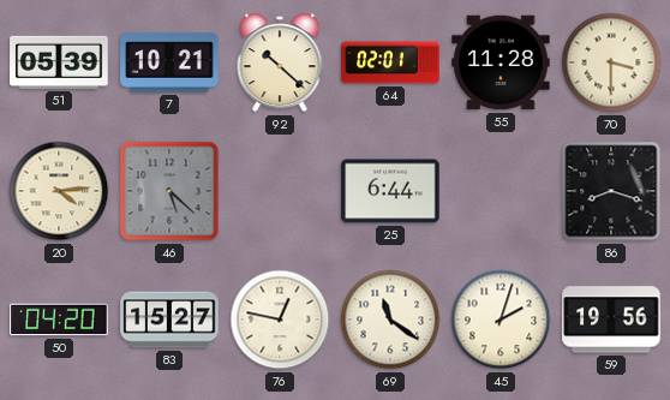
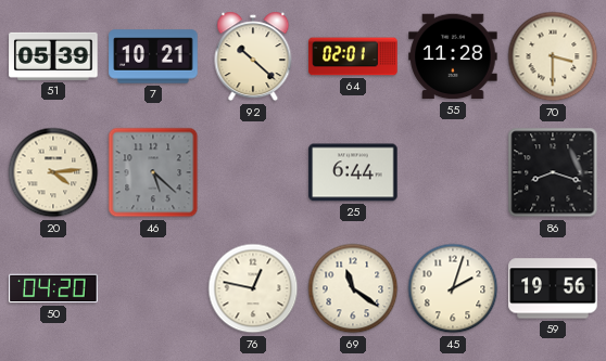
83: 15:27 -> none
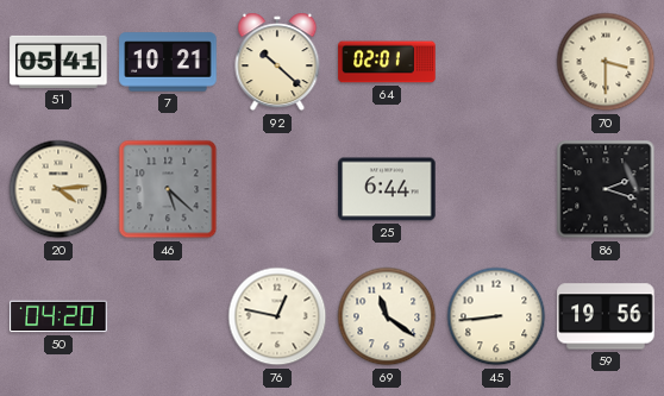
51: 05:39 -> 05:41
55: 11:28 -> none
86: 8:18 -> 2:18
45: 2:03 -> 8:44
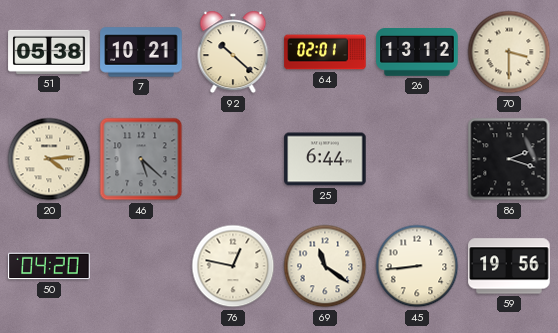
51: 05:41 -> 05:38
26: none -> 13:12
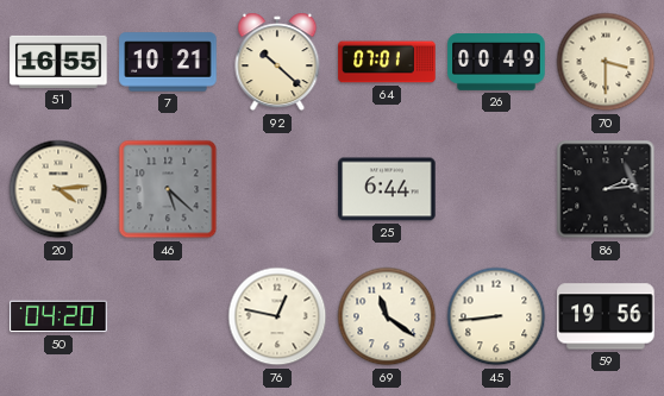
51: 05:38 -> 16:55
64: 02:01 -> 07:01
26: 13:12 -> 00:49
86: 2:18 -> 2:14
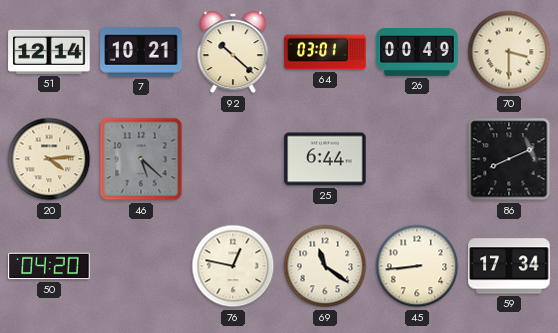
51: 16:55 -> 12:14
64: 07:01 -> 03:01
86: 2:14 -> 8:11
59: 19:56 -> 17:34
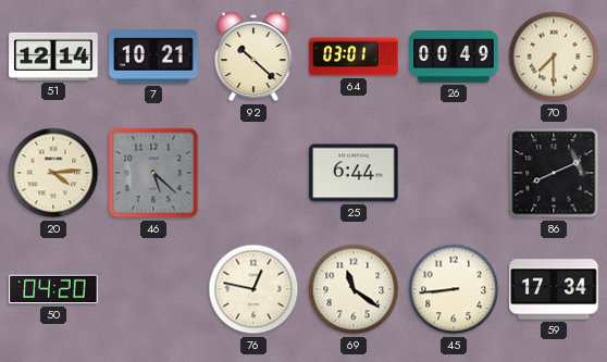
70: 3:30 -> 7:30
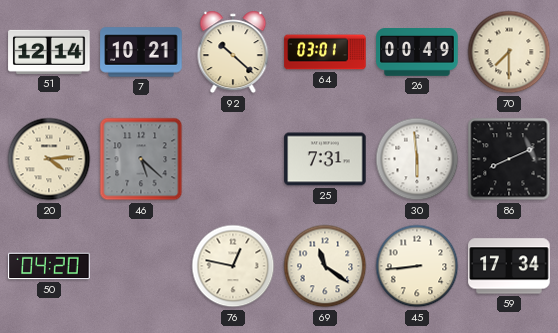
25: 6:44 -> 7:31
30: none -> 5:59
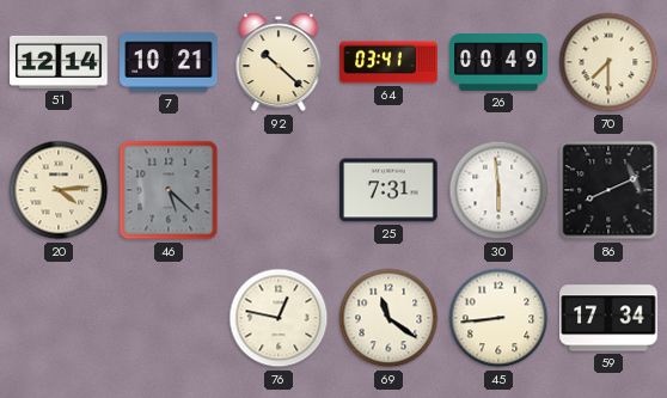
64: 03:01 -> 03:41
50: 04:20 -> none
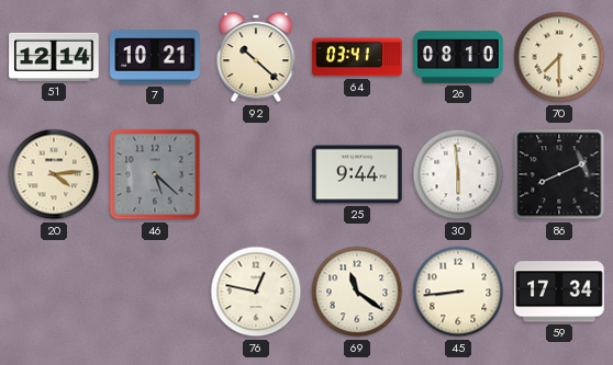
26: 00:49 -> 08:10
25: 7:31 -> 9:44
